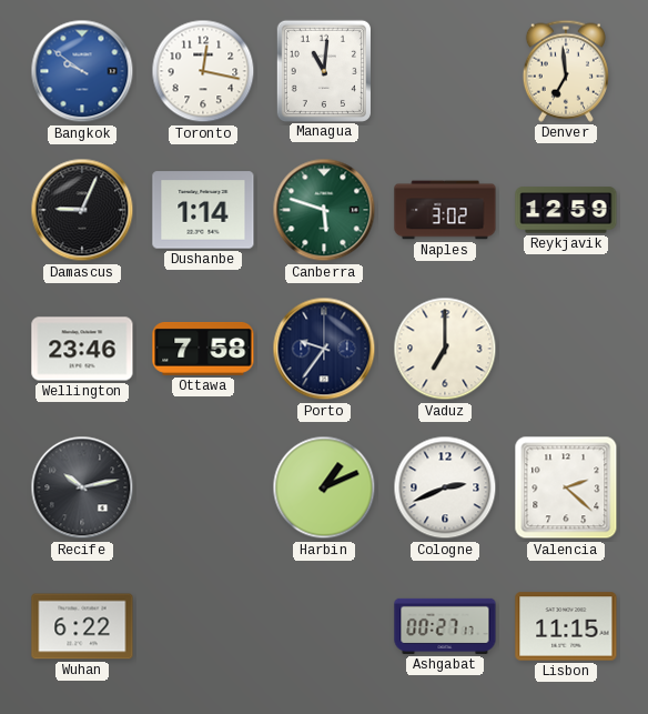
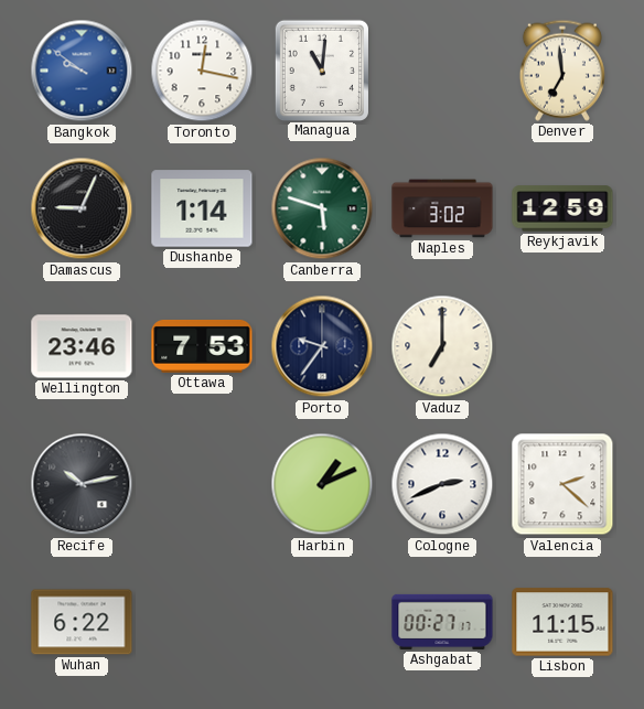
Ottawa: 7:58 -> 7:53
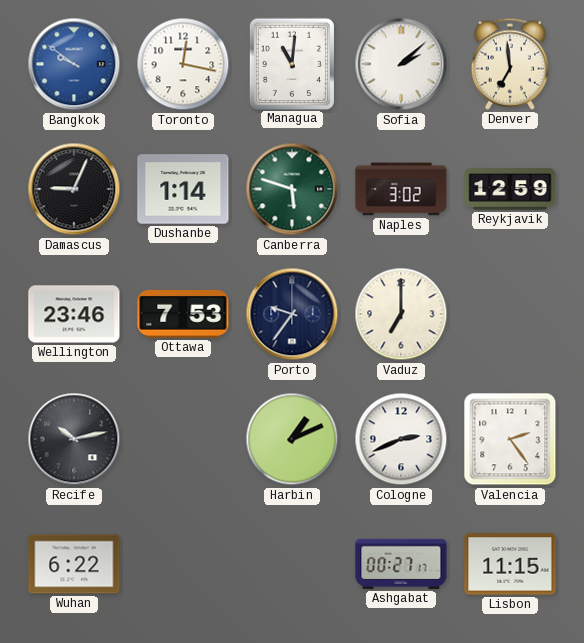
Sofia: none -> 2:08
Valencia: 2:22 -> 2:24
